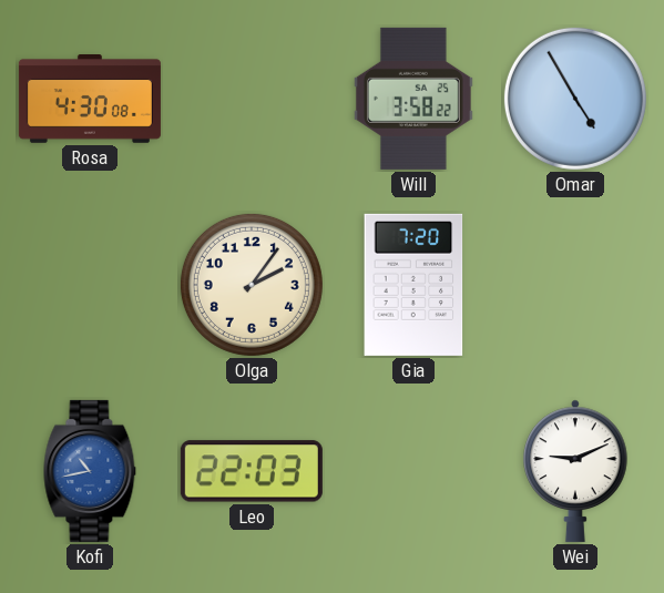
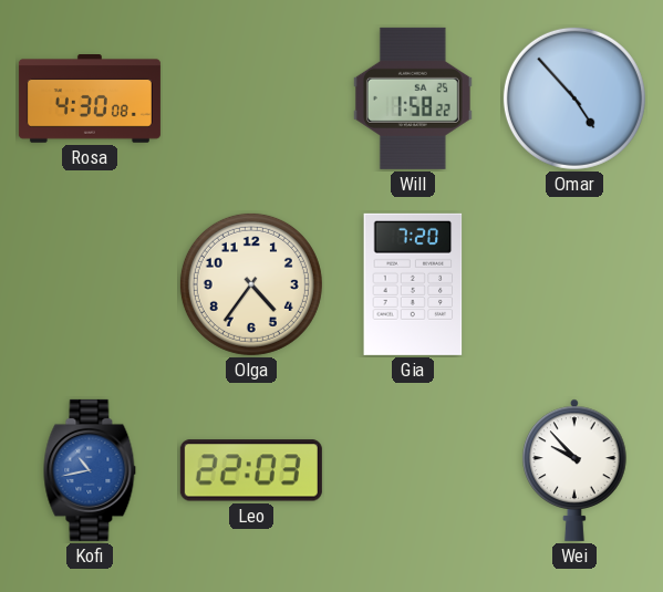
Will: 3:58 -> 1:58
Omar: 4:55 -> 4:53
Olga: 2:06 -> 4:36
Wei: 9:11 -> 9:53
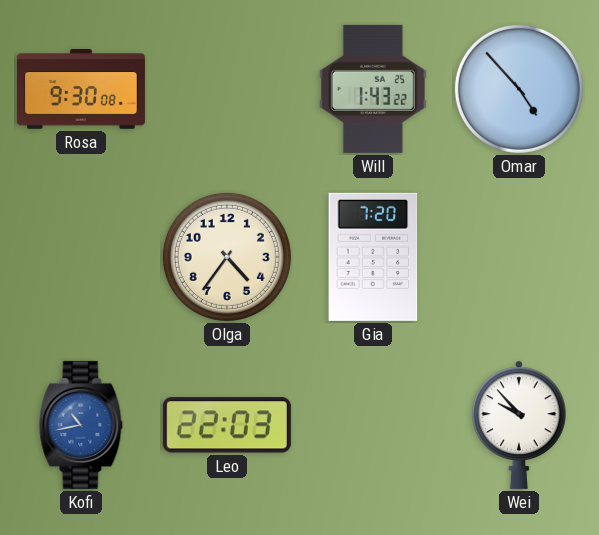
Rosa: 4:30 -> 9:30
Will: 1:58 -> 1:43
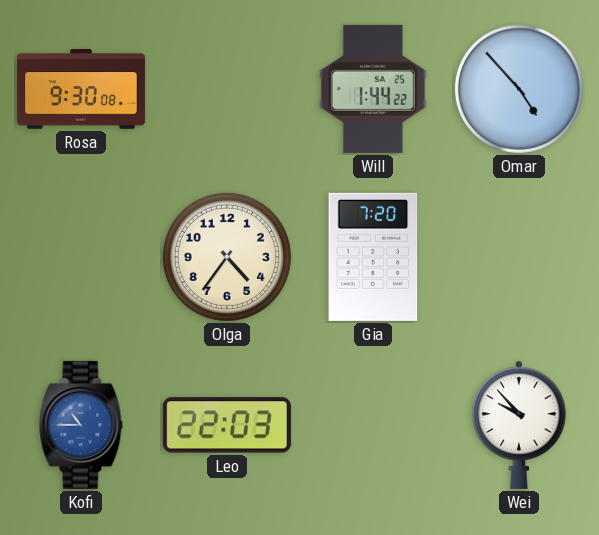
Will: 1:43 -> 1:44
Kofi: 10:43 -> 10:45
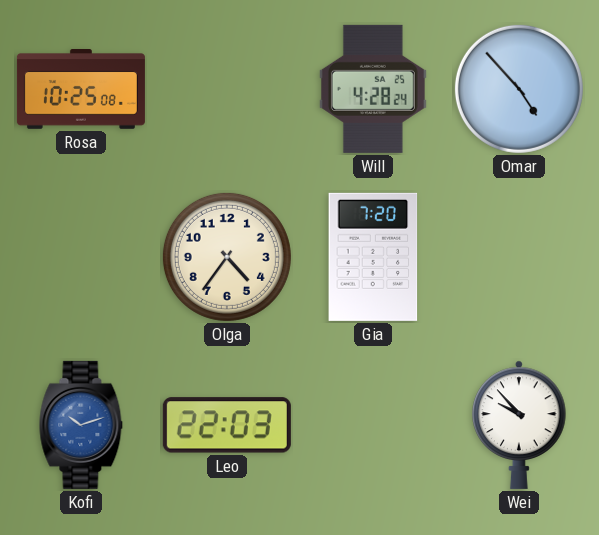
Rosa: 9:30 -> 10:25
Will: 1:44 -> 4:28
Kofi: 10:45 -> 10:12
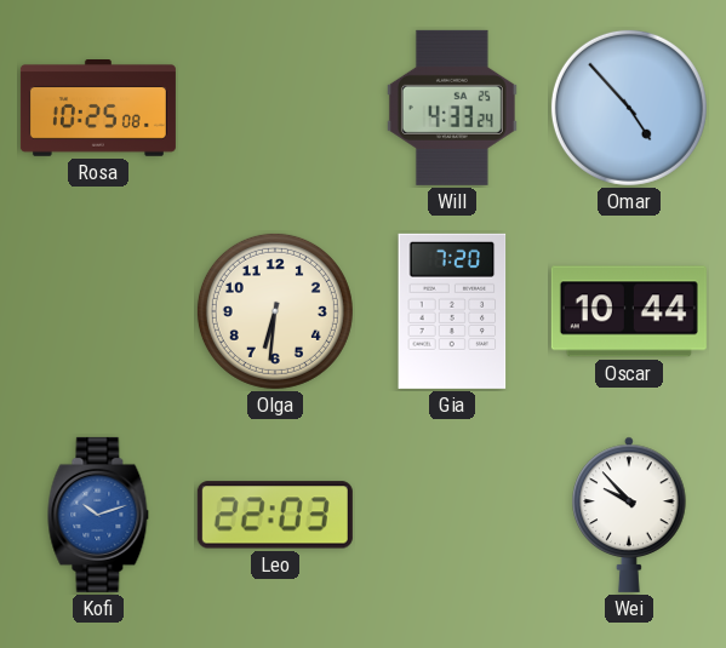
Will: 4:28 -> 4:33
Olga: 4:36 -> 6:31
Oscar: none -> 10:44
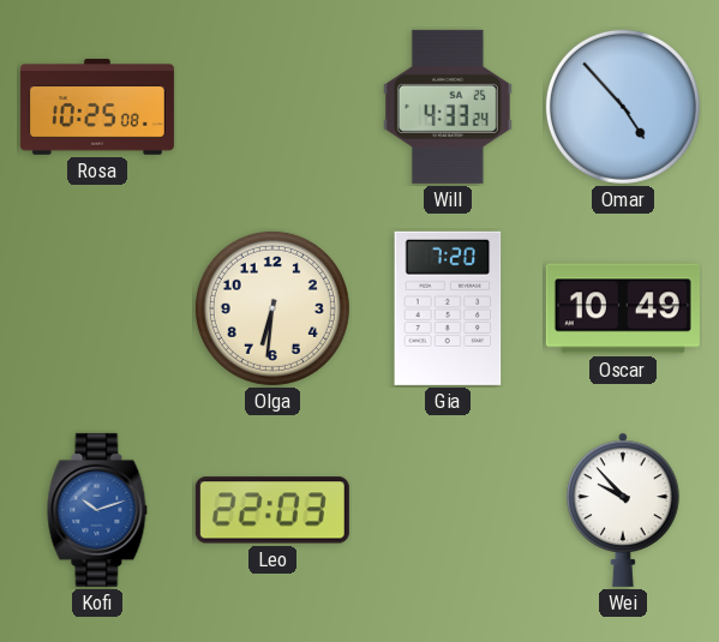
Oscar: 10:44 -> 10:49
